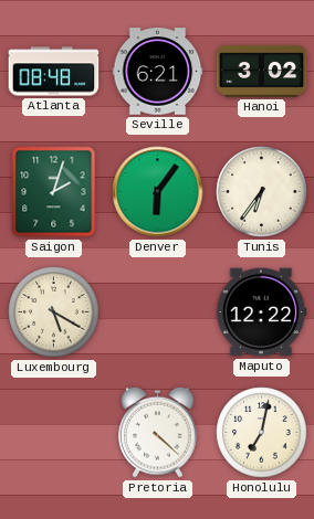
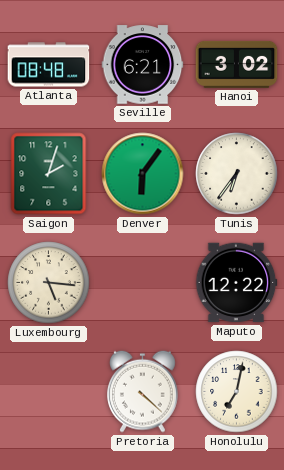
Luxembourg: 5:20 -> 5:16
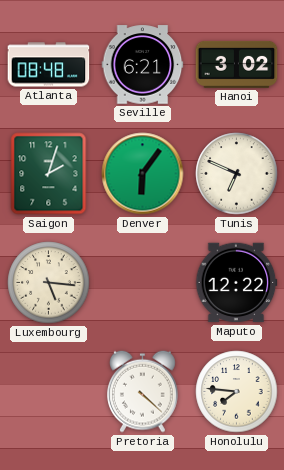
Tunis: 6:36 -> 6:49
Honolulu: 7:02 -> 7:46
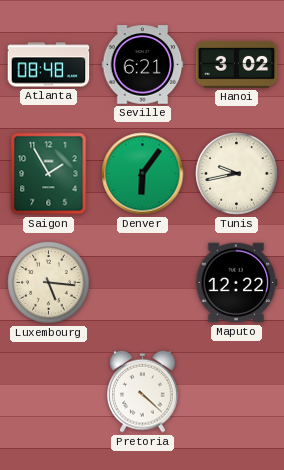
Saigon: 2:03 -> 1:55
Tunis: 6:49 -> 9:43
Honolulu: 7:46 -> none
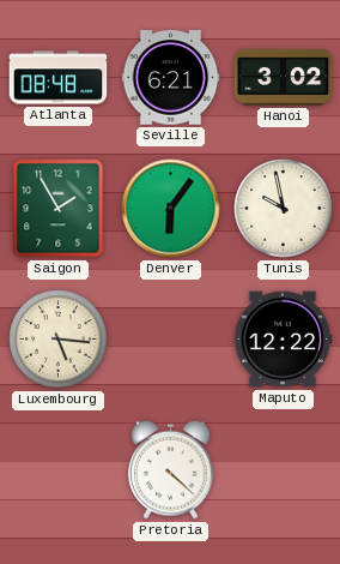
Tunis: 9:43 -> 9:58
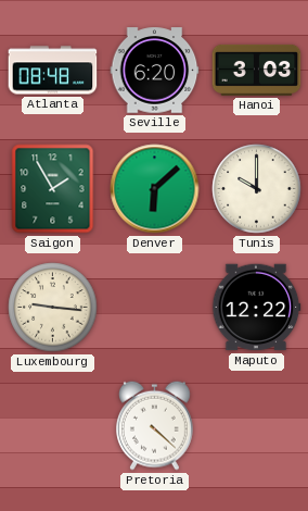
Seville: 6:21 -> 6:20
Hanoi: 3:02 -> 3:03
Denver: 6:06 -> 6:08
Tunis: 9:58 -> 10:00
Luxembourg: 5:16 -> 9:16
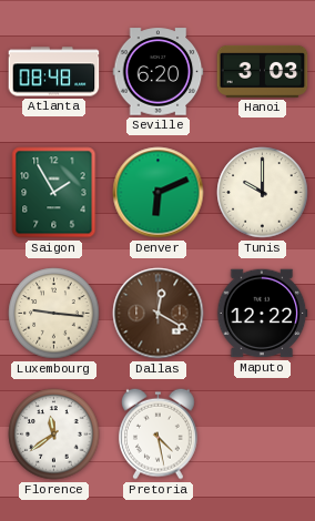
Denver: 6:08 -> 6:11
Dallas: none -> 12:20
Florence: none -> 11:39
Pretoria: 4:22 -> 4:28
